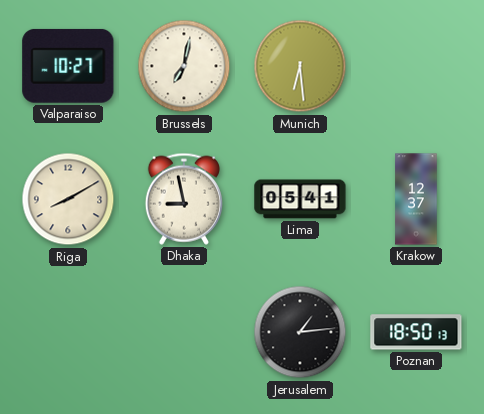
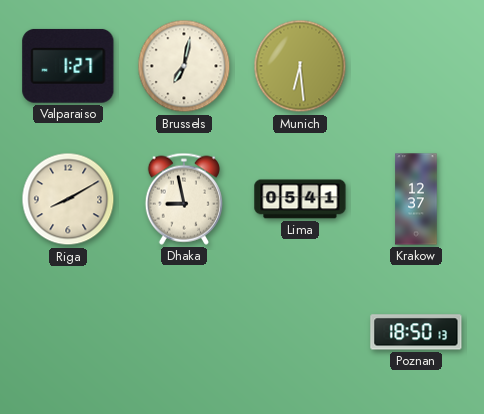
Valparaiso: 10:27 -> 1:27
Jerusalem: 1:14 -> none
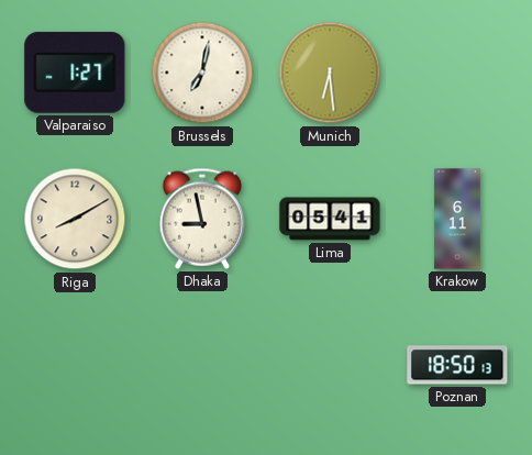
Krakow: 12:37 -> 6:11
